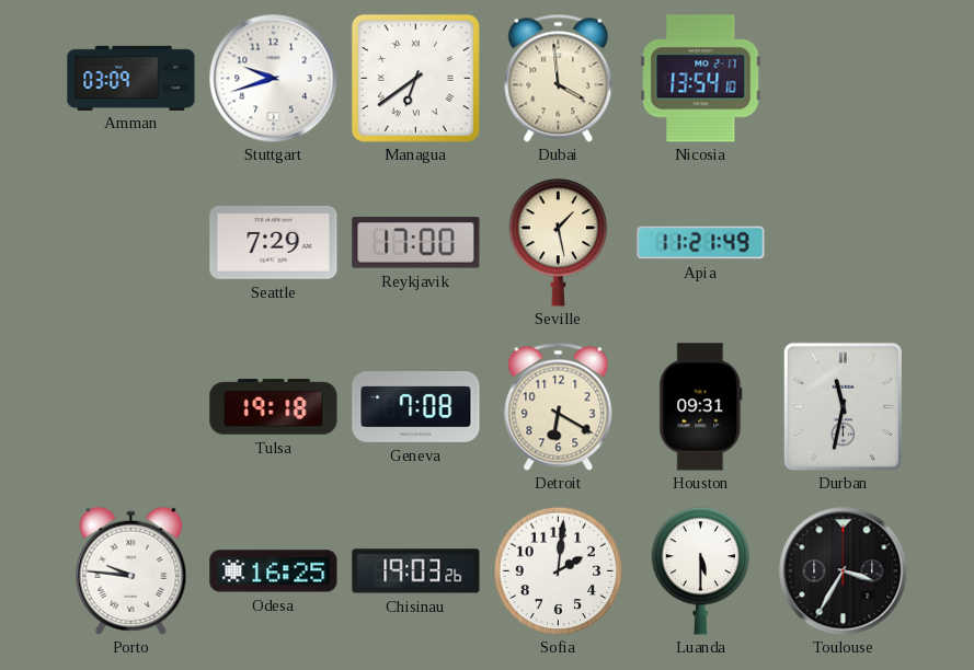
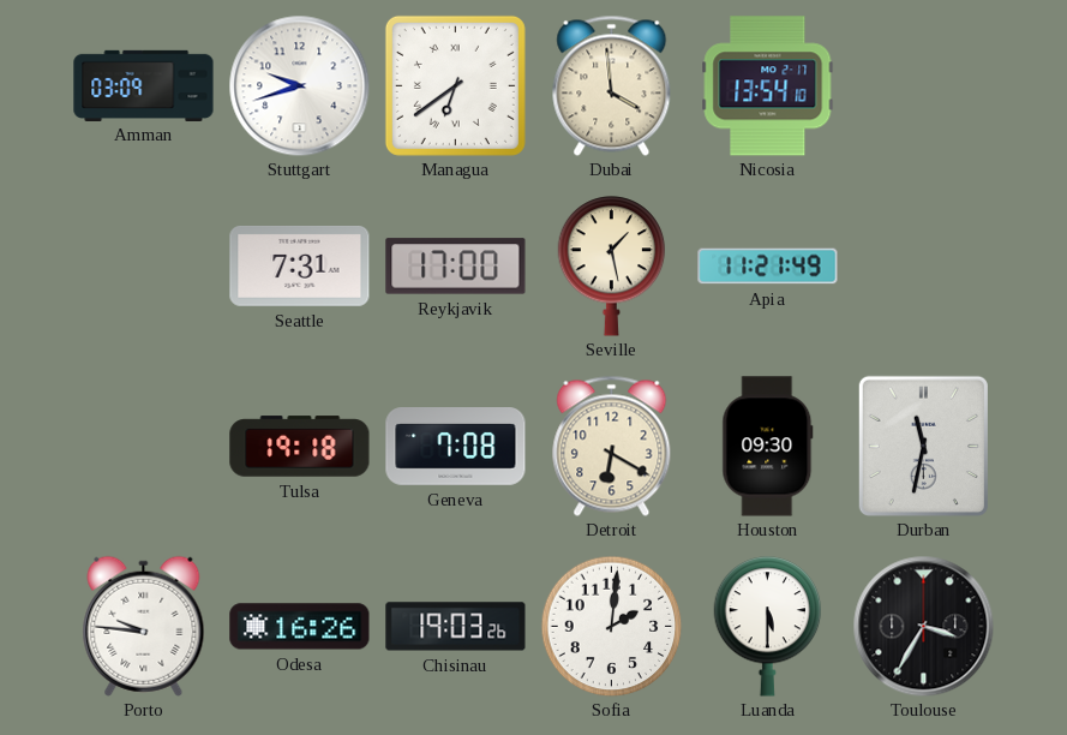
Seattle: 7:29 -> 7:31
Houston: 09:31 -> 09:30
Odesa: 16:25 -> 16:26
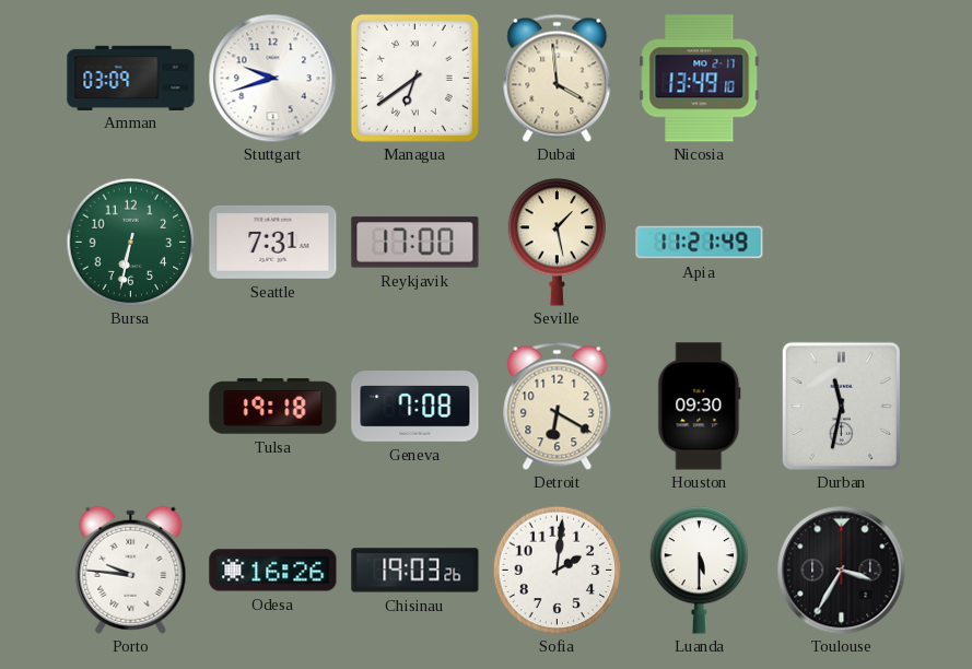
Nicosia: 13:54 -> 13:49
Bursa: none -> 6:32
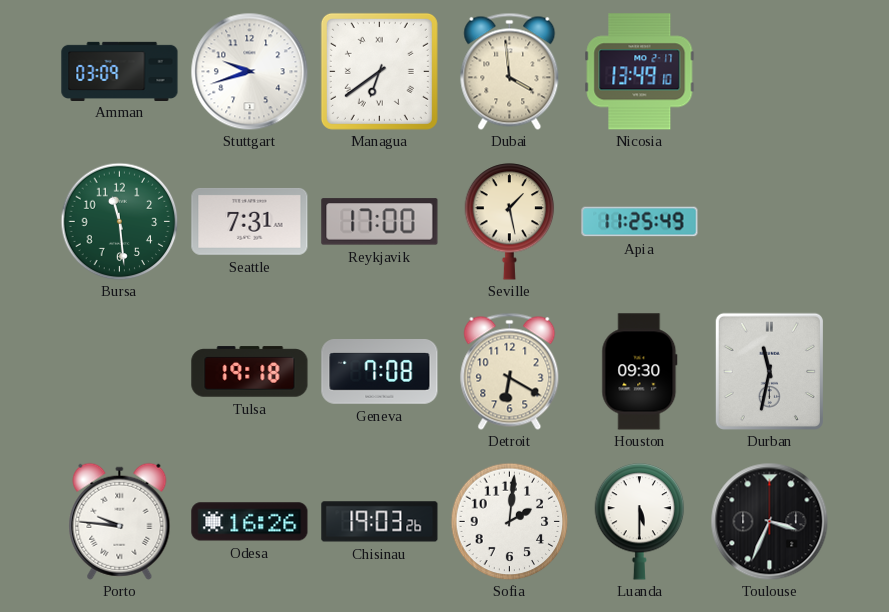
Bursa: 6:32 -> 11:29
Apia: 11:21 -> 11:25
Toulouse: 3:35 -> 3:34
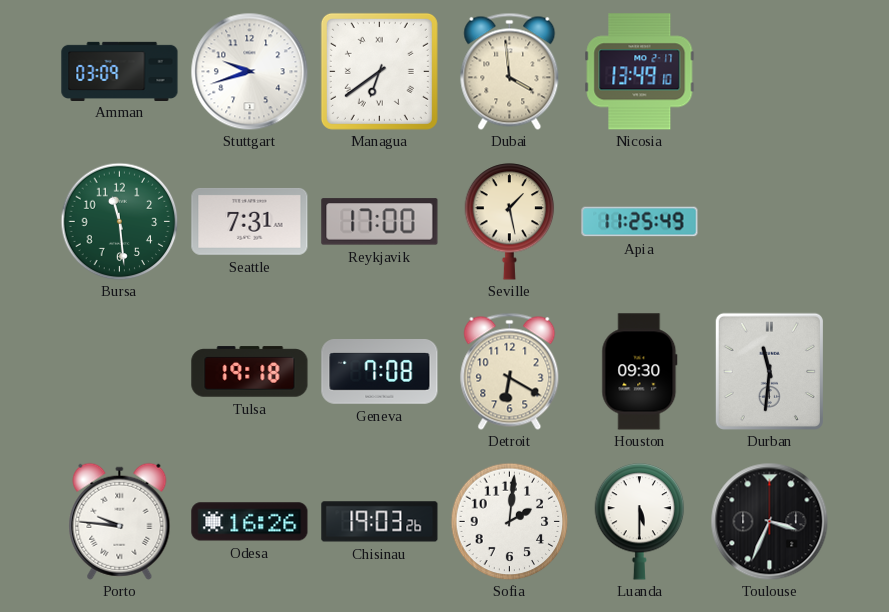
Durban: 11:32 -> 11:31
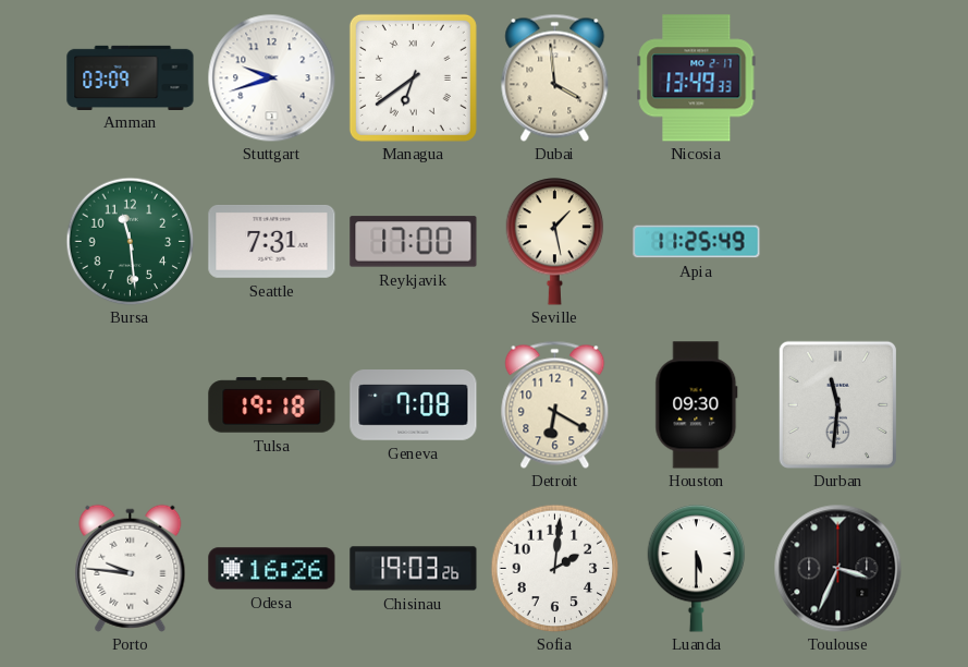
Nicosia: 13:49:10 -> 13:49:33
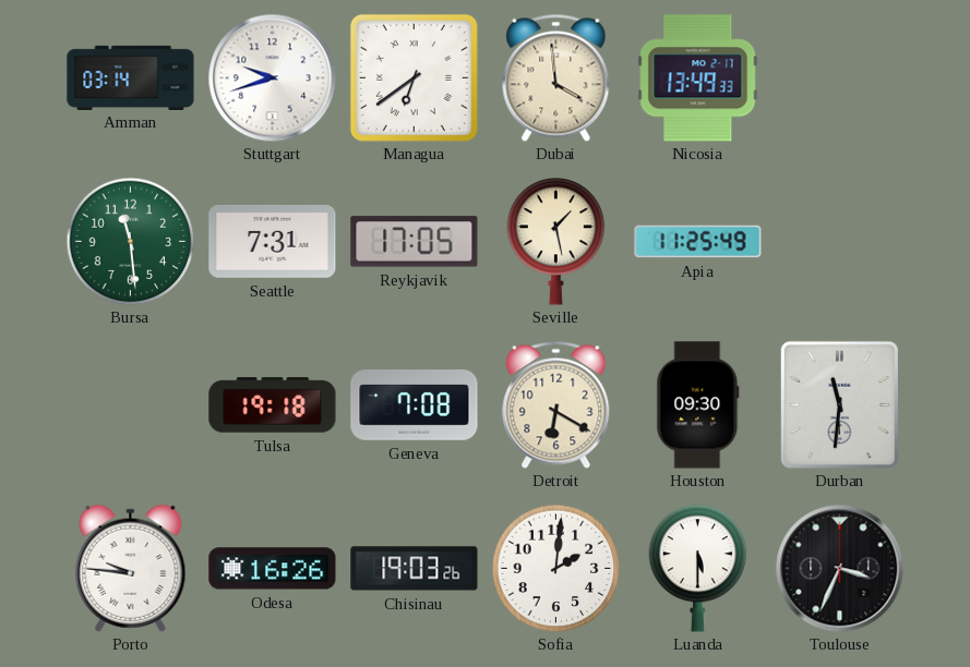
Amman: 03:09 -> 03:14
Reykjavik: 17:00 -> 17:05
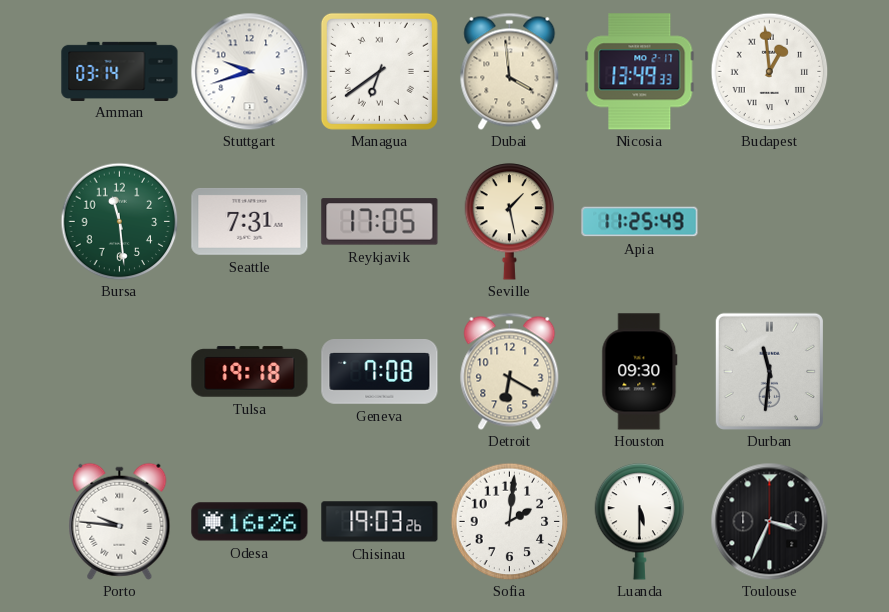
Budapest: none -> 12:59
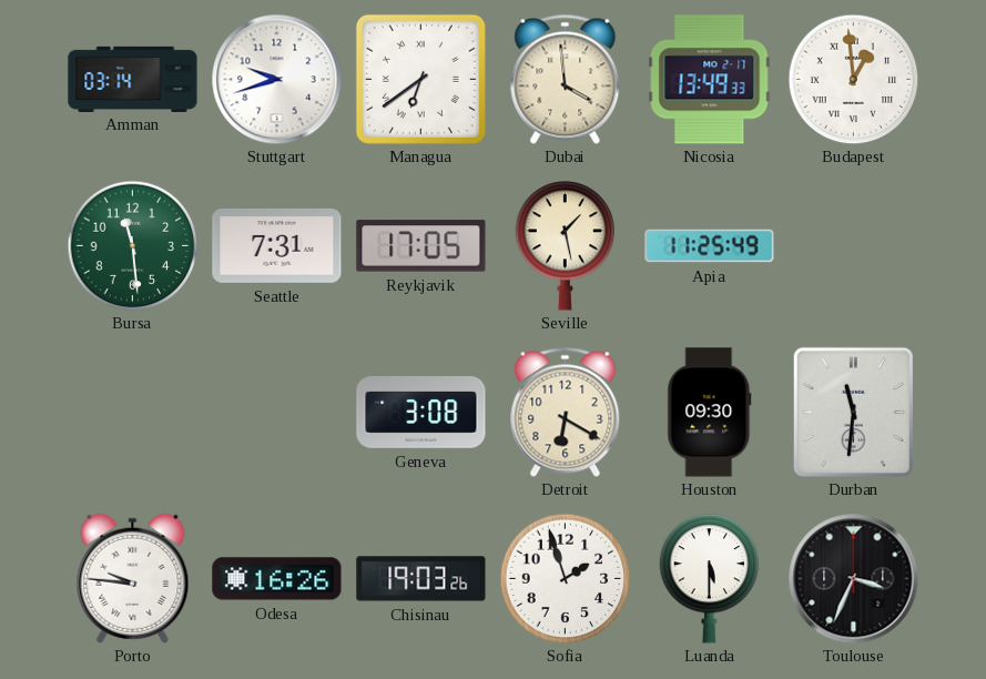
Tulsa: 19:18 -> none
Geneva: 7:08 -> 3:08
Sofia: 2:01 -> 1:57
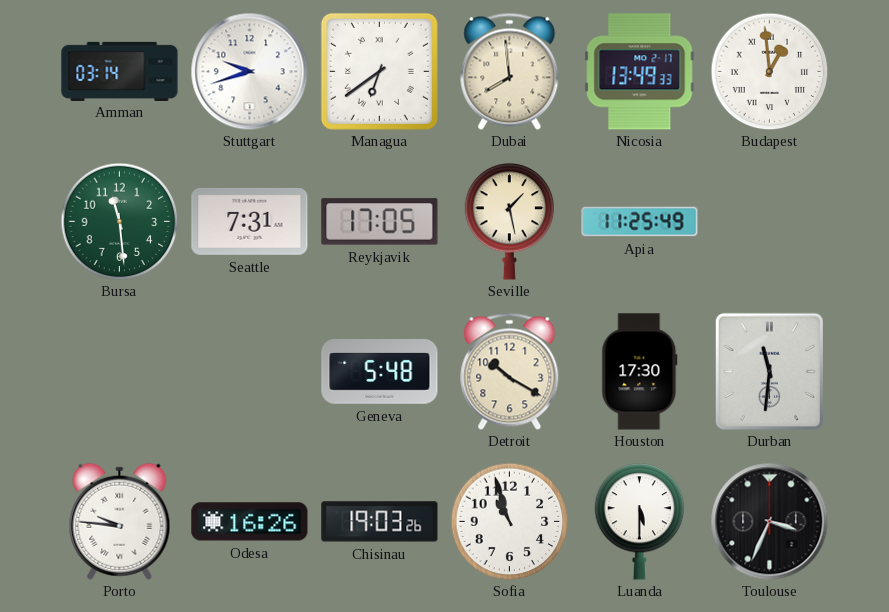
Dubai: 3:59 -> 7:59
Geneva: 3:08 -> 5:48
Detroit: 6:20 -> 10:20
Houston: 09:30 -> 17:30
Sofia: 1:57 -> 10:57
